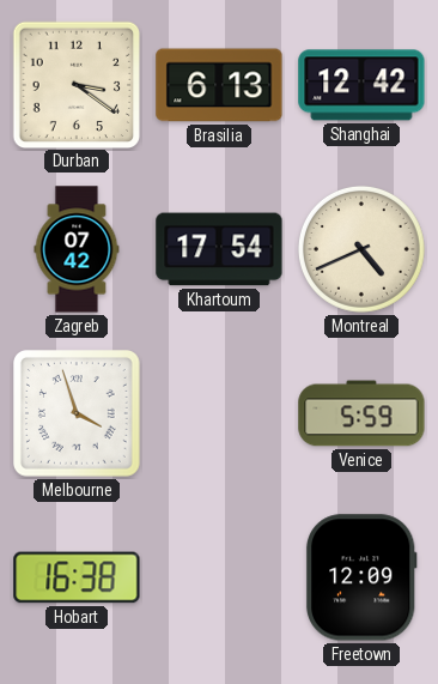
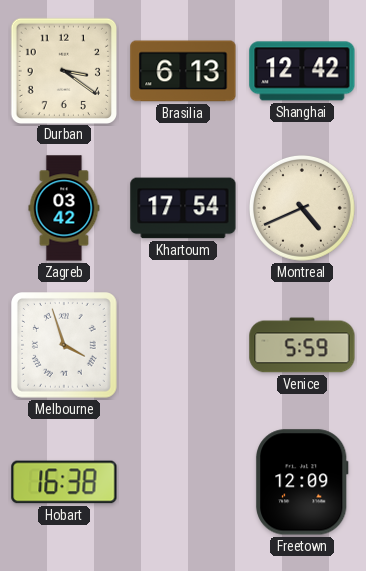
Zagreb: 07:42 -> 03:42
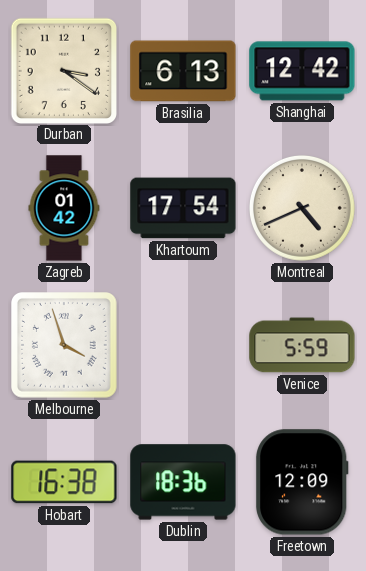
Zagreb: 03:42 -> 01:42
Dublin: none -> 18:36
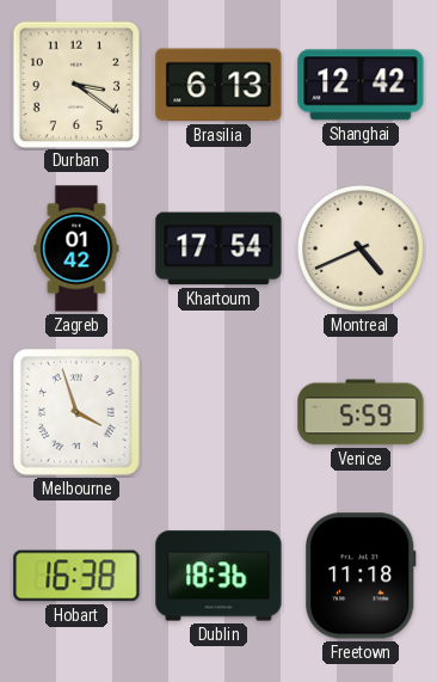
Freetown: 12:09 -> 11:18
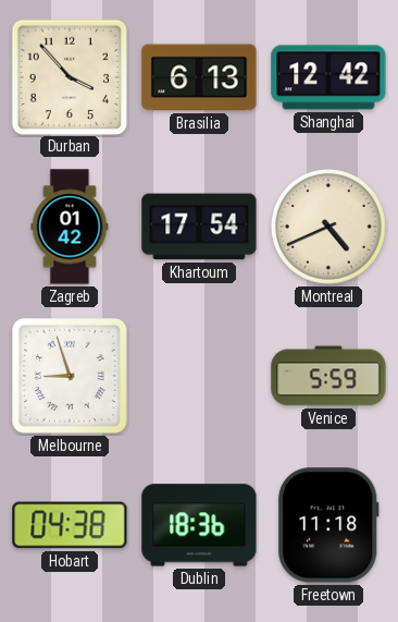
Durban: 3:21 -> 3:53
Melbourne: 3:57 -> 8:57
Hobart: 16:38 -> 04:38
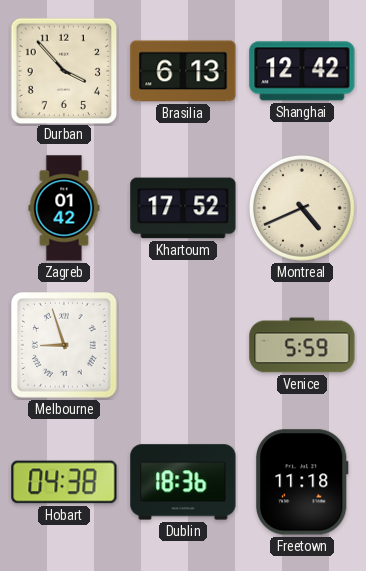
Khartoum: 17:54 -> 17:52
